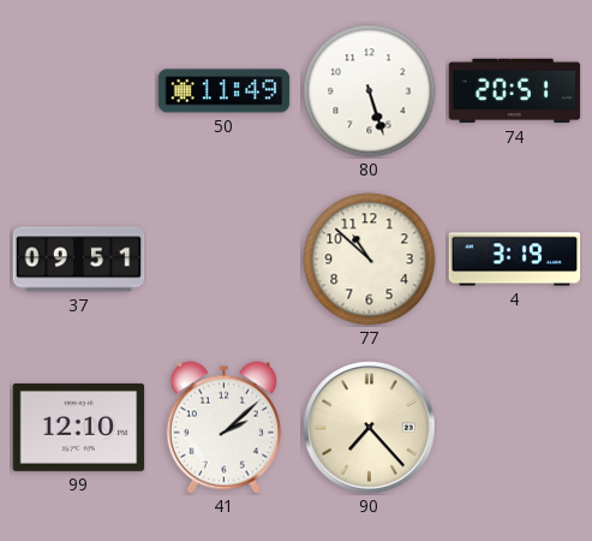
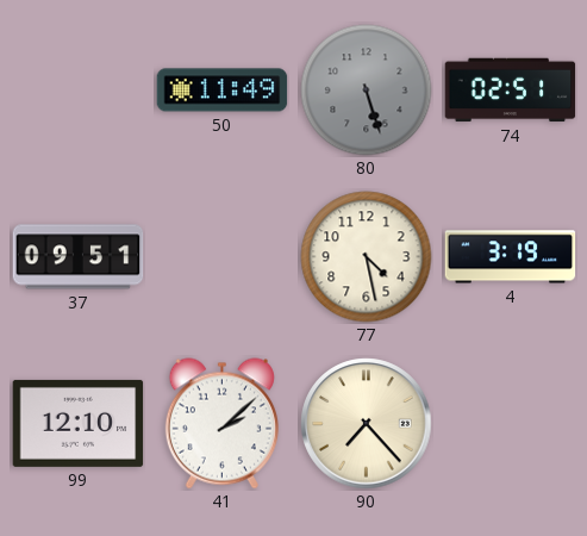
80 dial: white -> grey
74: 20:51 -> 02:51
77: 10:52 -> 4:28
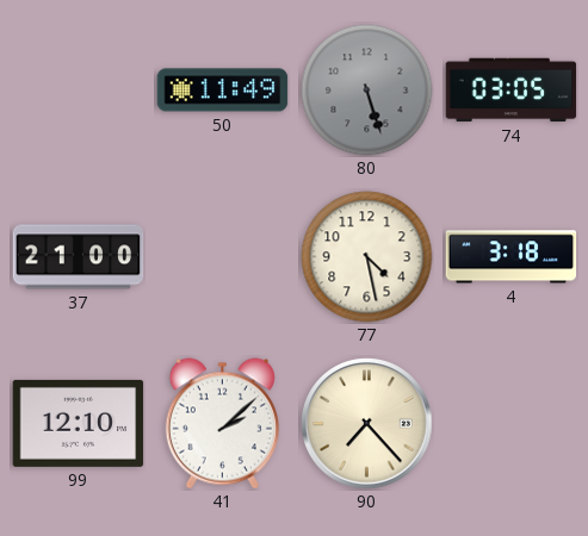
74: 02:51 -> 03:05
37: 09:51 -> 21:00
4: 3:19 -> 3:18
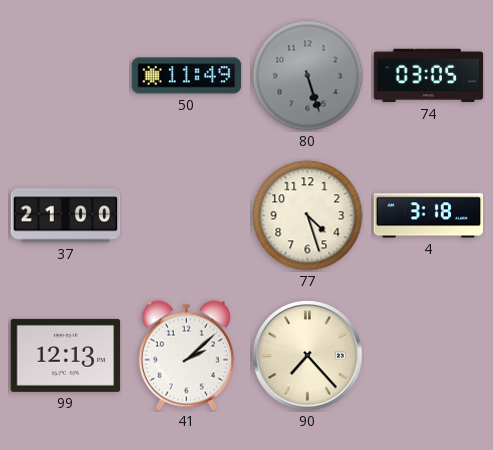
77: 4:28 -> 4:27
99: 12:10 -> 12:13
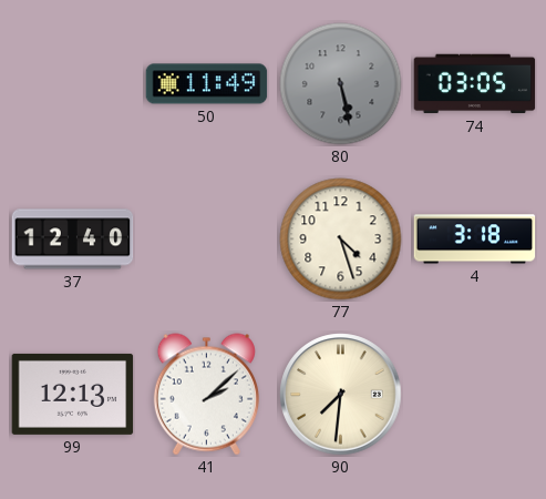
80: 5:27 -> 5:28
37: 21:00 -> 12:40
90: 7:23 -> 7:31
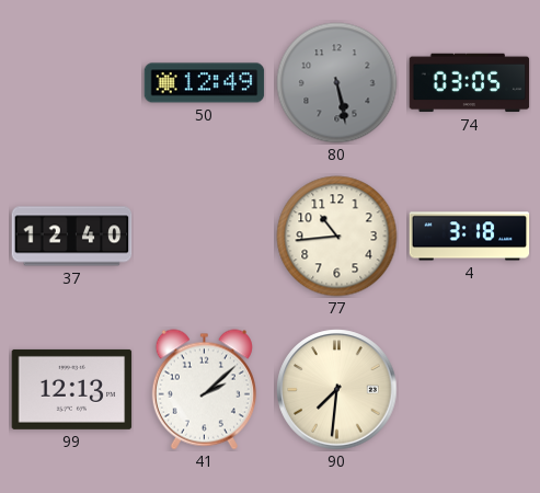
50: 11:49 -> 12:49
77: 4:27 -> 10:44
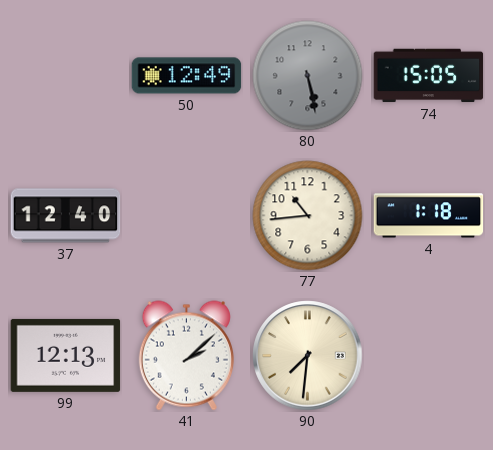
74: 03:05 -> 15:05
4: 3:18 -> 1:18
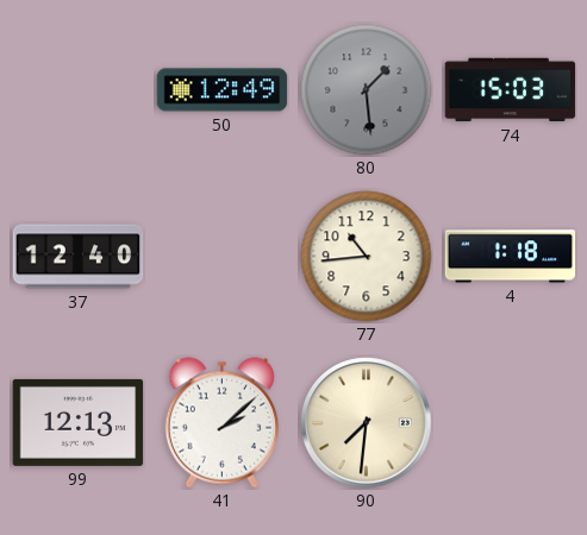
80: 5:28 -> 1:29
74: 15:05 -> 15:03
